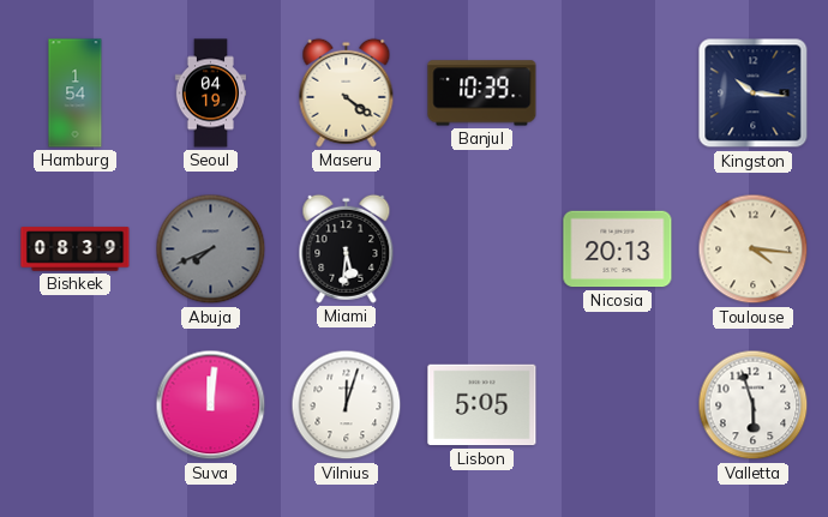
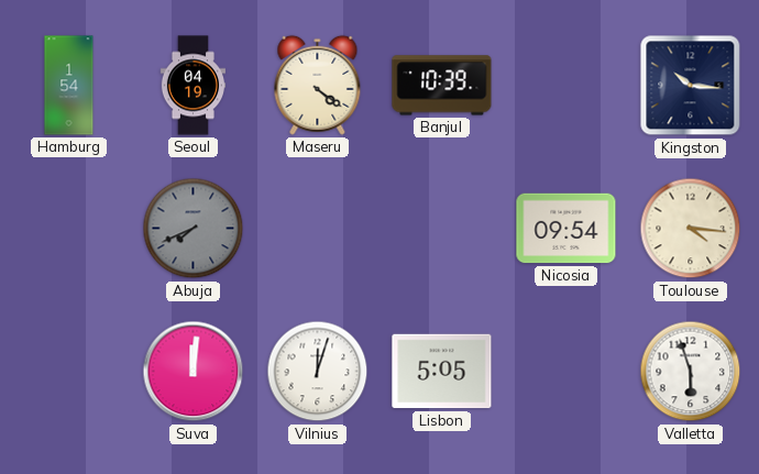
Bishkek: 08:39 -> none
Miami: 5:31 -> none
Nicosia: 20:13 -> 09:54
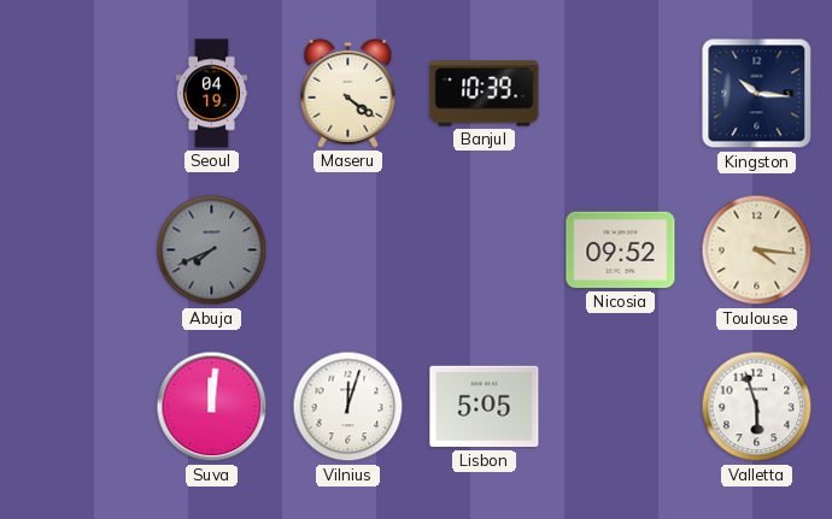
Hamburg: 1:54 -> none
Nicosia: 09:54 -> 09:52
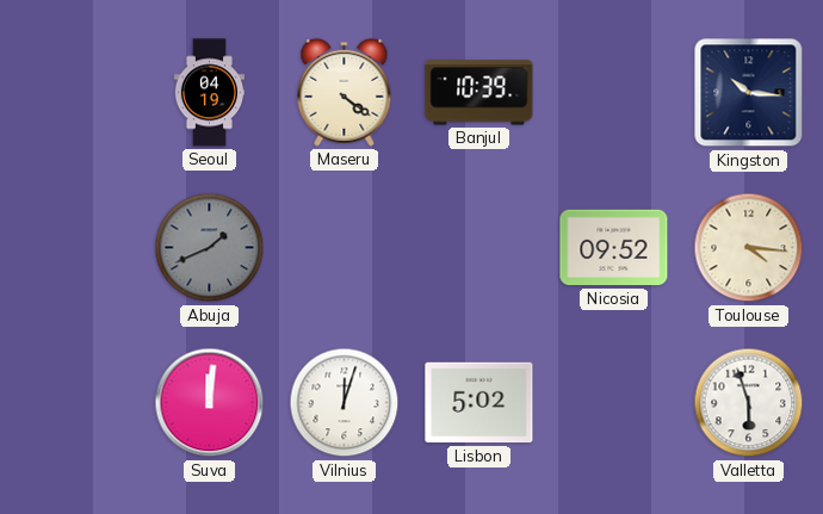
Abuja: 7:41 -> 1:41
Lisbon: 5:05 -> 5:02
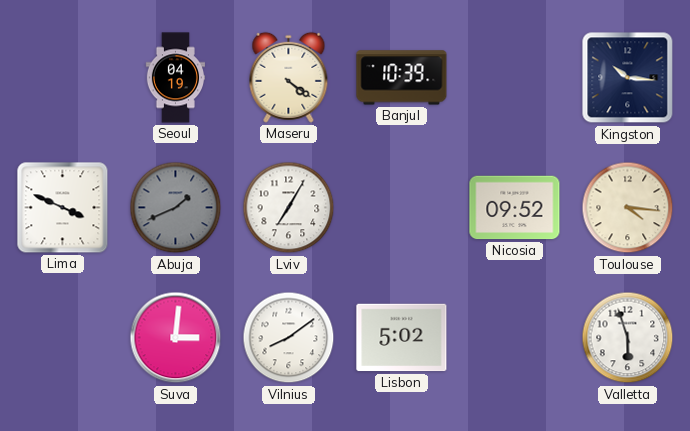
Lima: none -> 3:49
Lviv: none -> 7:05
Suva: 12:01 -> 3:01
Vilnius: 12:03 -> 8:09
